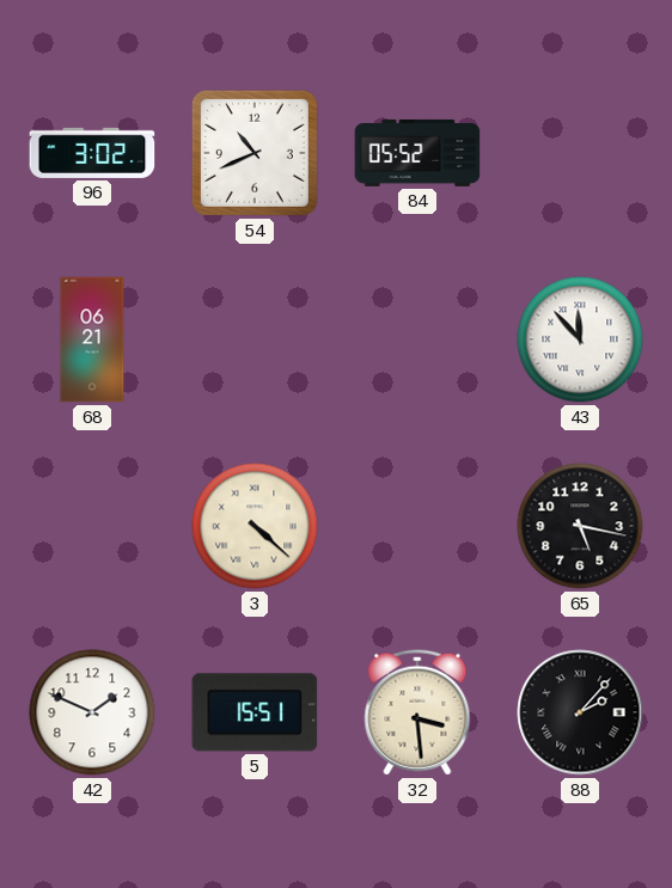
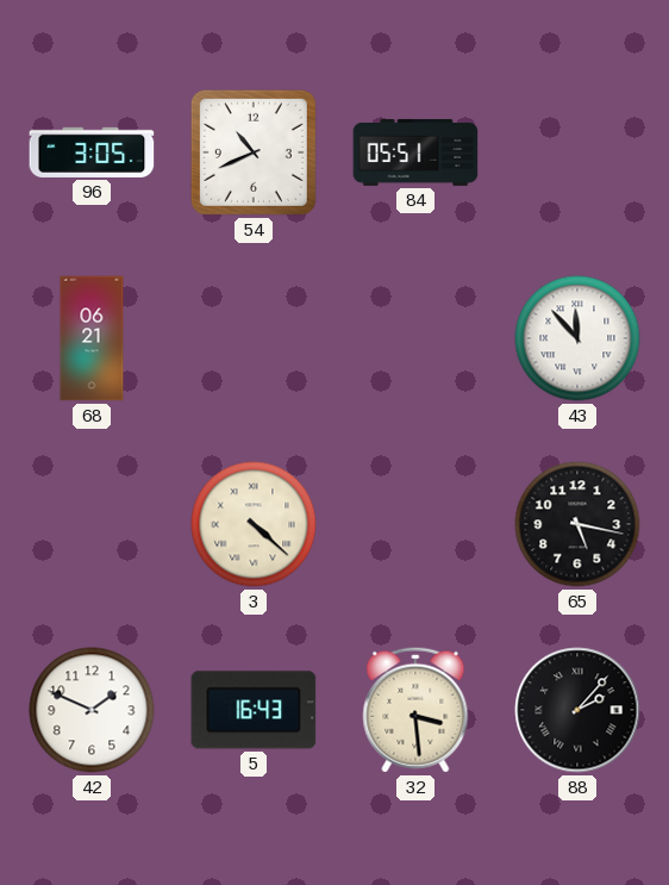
96: 3:02 -> 3:05
84: 05:52 -> 05:51
5: 15:51 -> 16:43
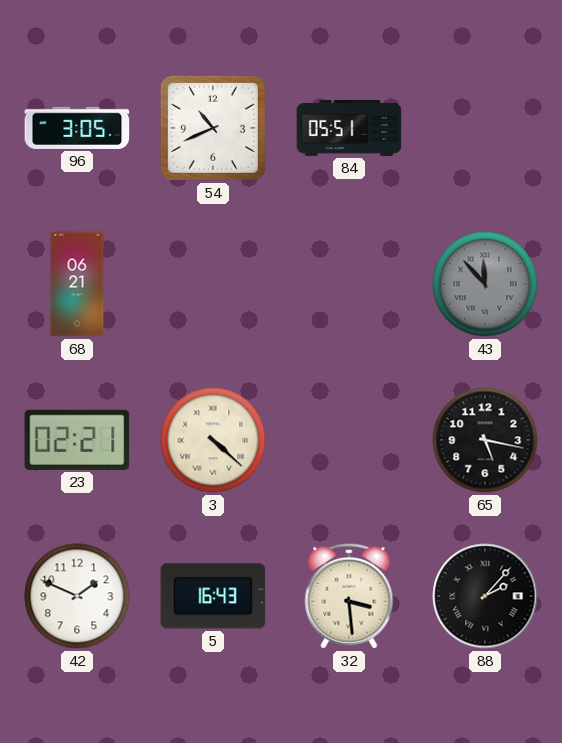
43 dial: white -> grey
23: none -> 02:21
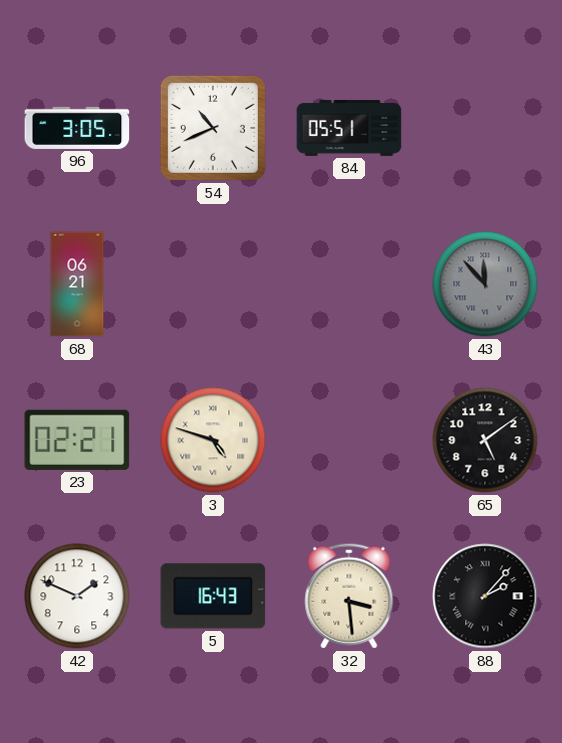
3: 4:22 -> 4:48
65: 5:17 -> 5:09
